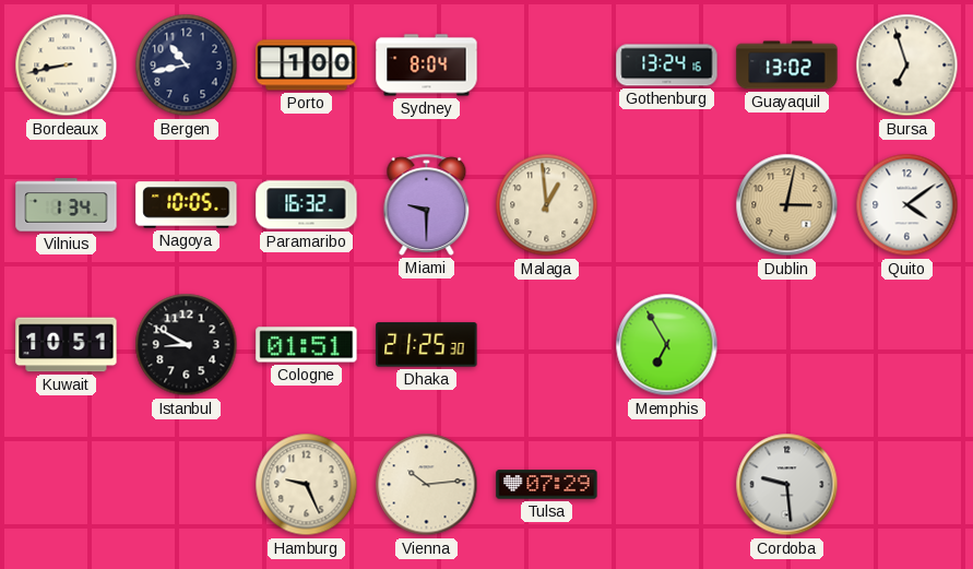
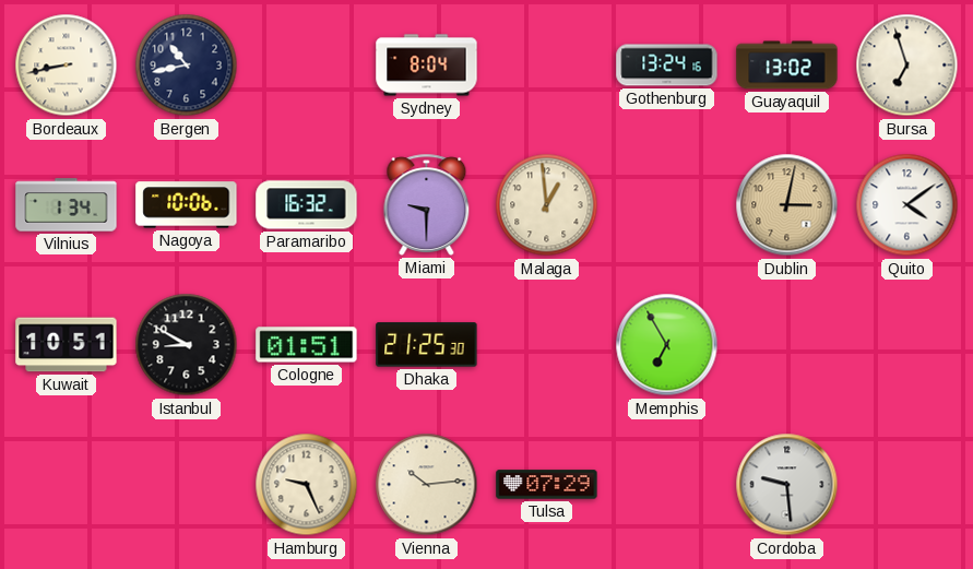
Porto: 1:00 -> none
Nagoya: 10:05 -> 10:06
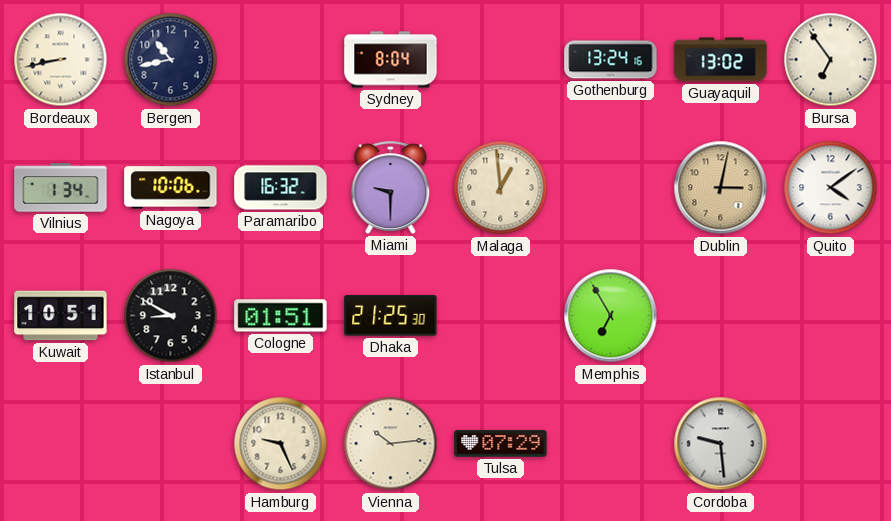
Bursa: 6:57 -> 6:54
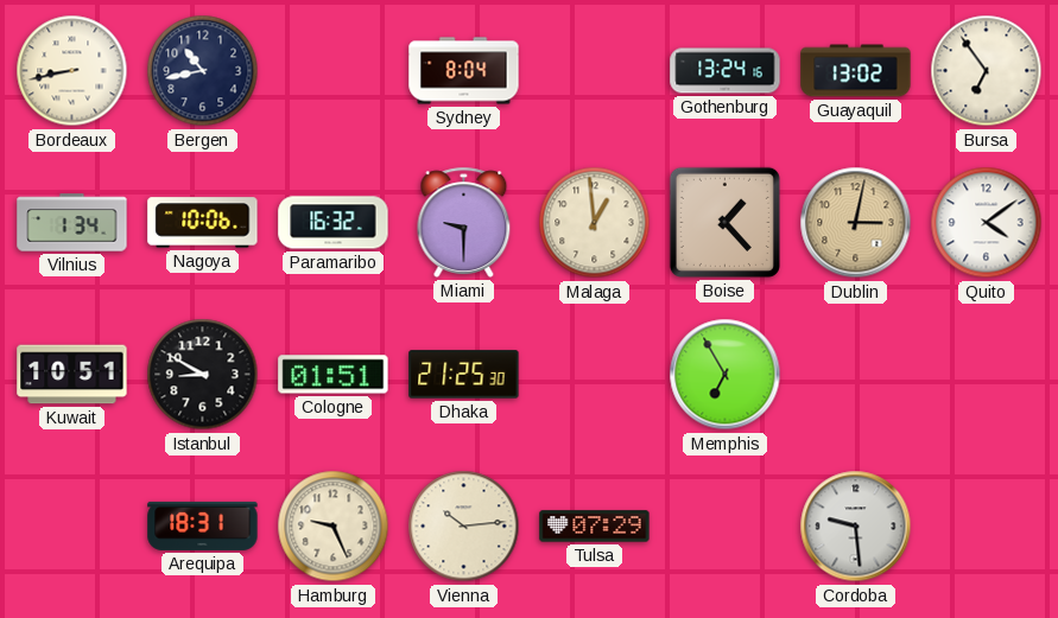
Boise: none -> 1:23
Arequipa: none -> 18:31
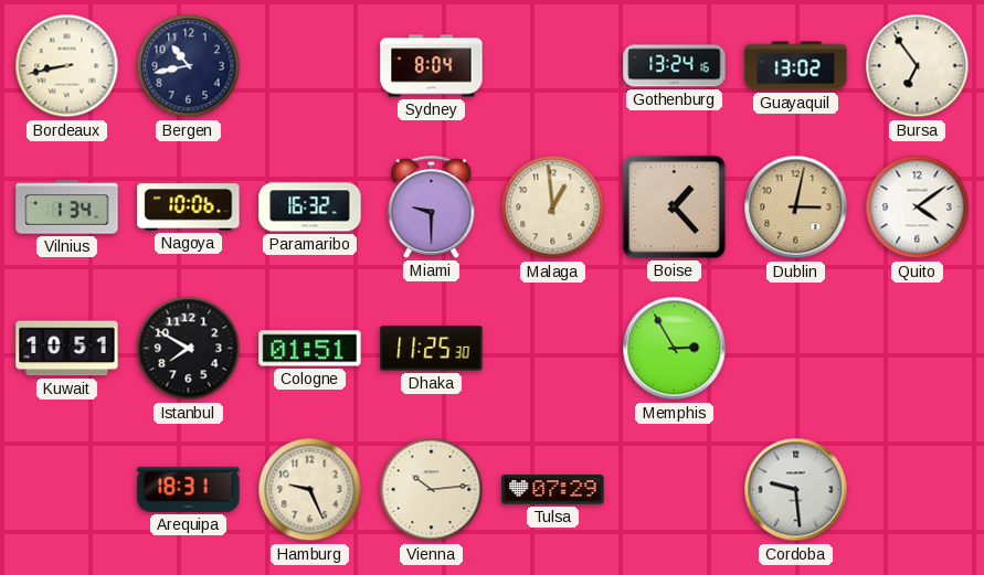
Istanbul: 8:50 -> 7:50
Dhaka: 21:25 -> 11:25
Memphis: 6:55 -> 2:55
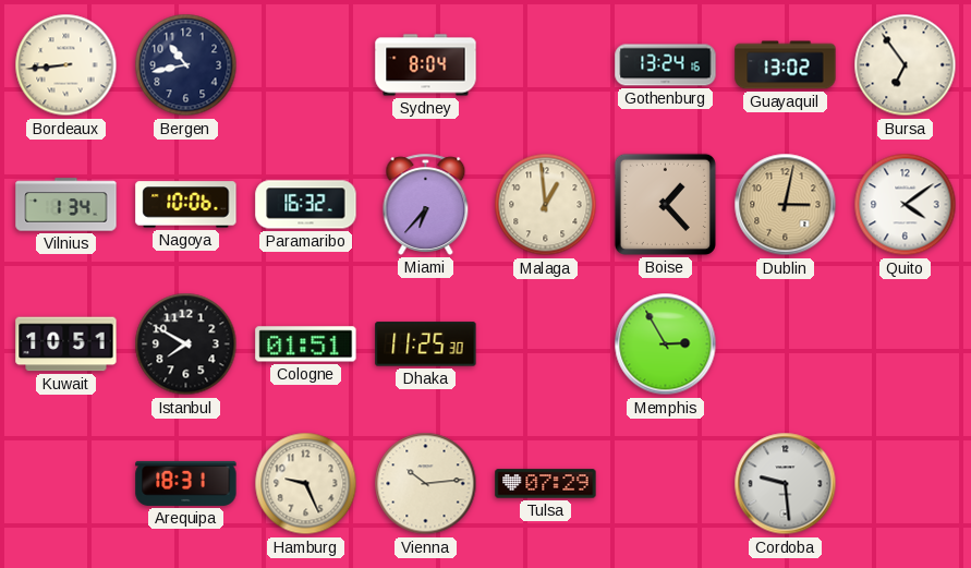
Bordeaux: 8:43 -> 8:44
Miami: 9:30 -> 6:37
